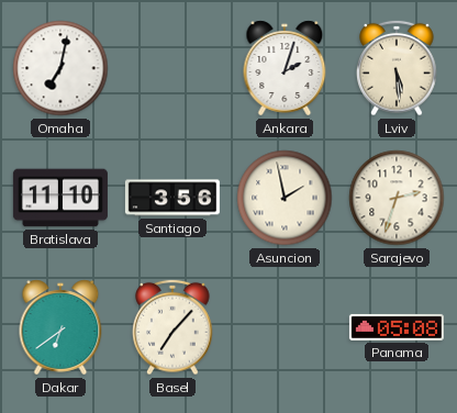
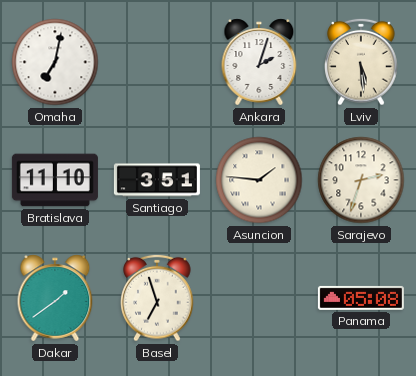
Santiago: 3:56 -> 3:51
Asuncion: 1:58 -> 1:46
Dakar: 6:39 -> 1:39
Basel: 7:07 -> 6:57
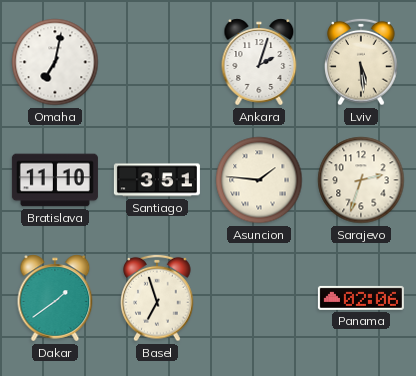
Panama: 05:08 -> 02:06
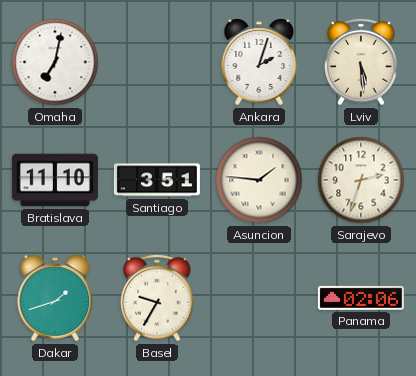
Dakar: 1:39 -> 1:42
Basel: 6:57 -> 9:35
